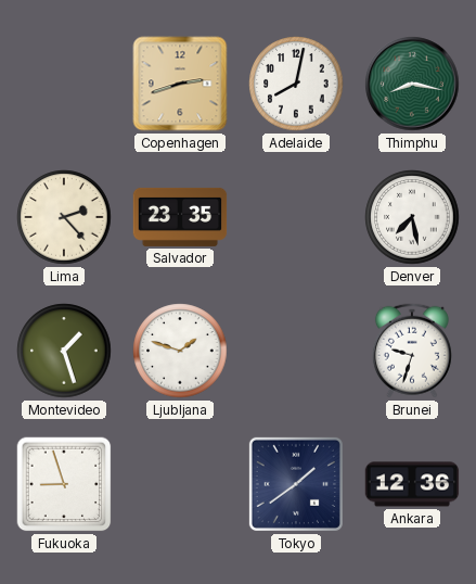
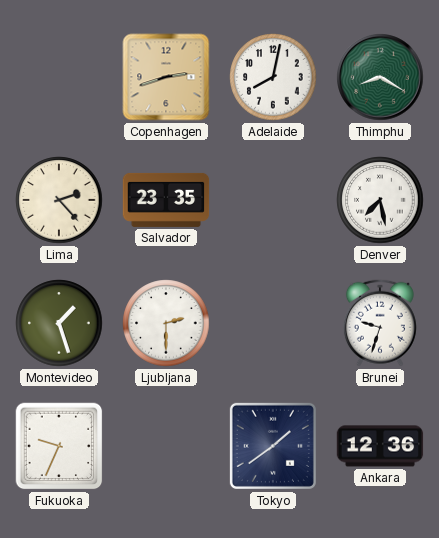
Thimphu: 8:17 -> 8:20
Ljubljana: 1:48 -> 2:30
Fukuoka: 8:57 -> 9:34
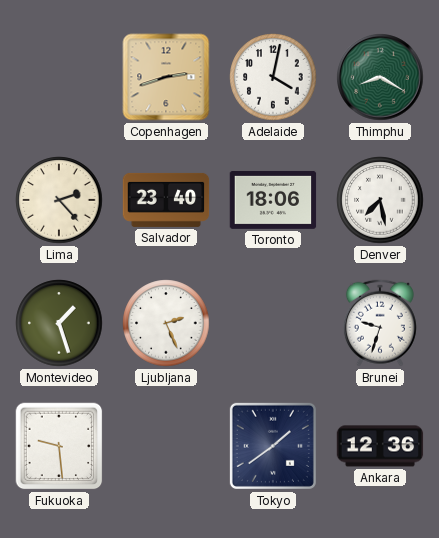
Adelaide: 8:02 -> 4:02
Salvador: 23:35 -> 23:40
Toronto: none -> 18:06
Ljubljana: 2:30 -> 2:26
Fukuoka: 9:34 -> 9:29
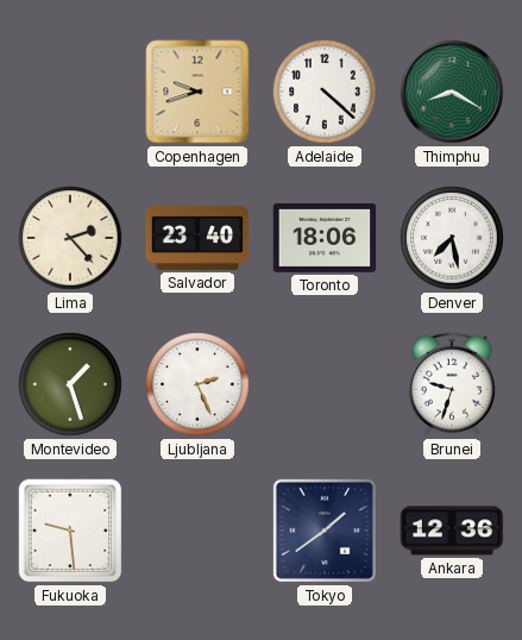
Copenhagen: 2:42 -> 9:42
Adelaide: 4:02 -> 4:22
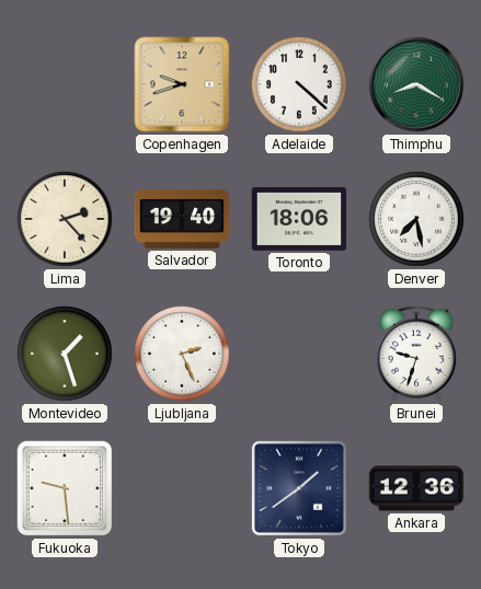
Salvador: 23:40 -> 19:40
